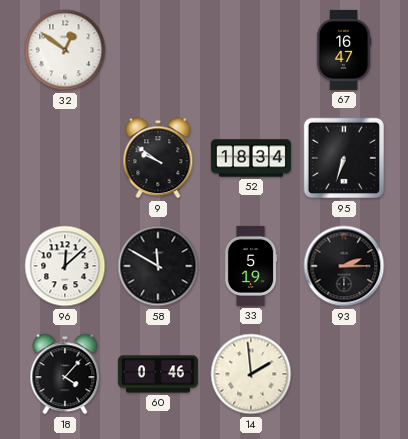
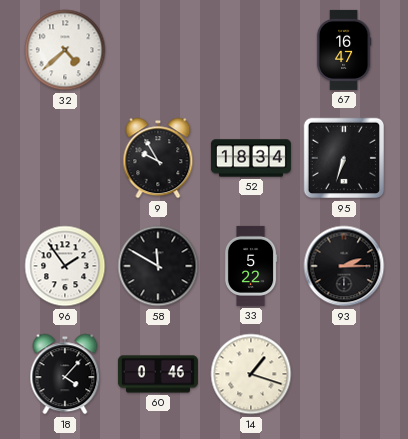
32: 12:51 -> 4:38
9: 9:51 -> 9:55
96: 12:08 -> 1:54
33: 5:19 -> 5:22
14: 1:59 -> 1:18
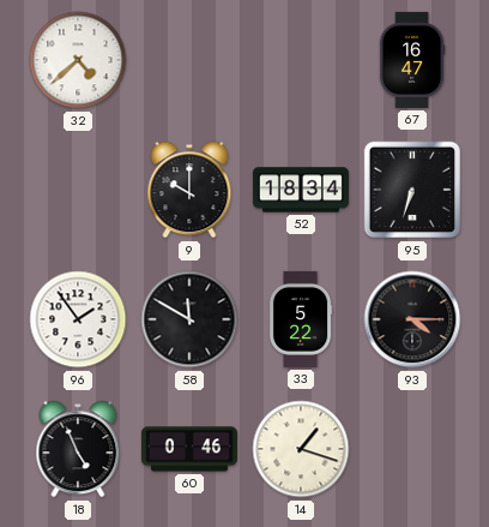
9: 9:55 -> 10:00
93: 2:15 -> 4:15
18: 4:07 -> 4:56
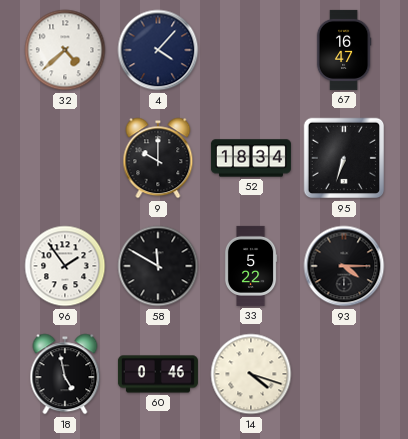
4: none -> 4:07
18: 4:56 -> 4:58
14: 1:18 -> 4:18
